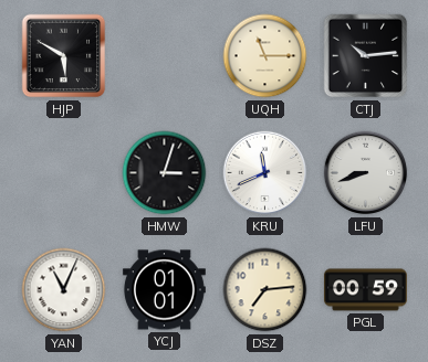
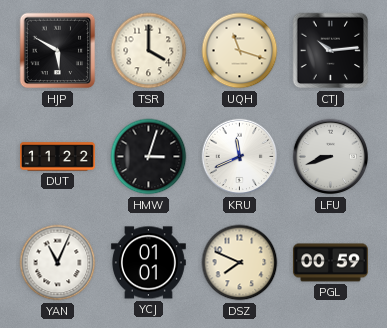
TSR: none -> 4:00
UQH: 11:15 -> 11:18
DUT: none -> 11:22
DSZ: 7:14 -> 7:49
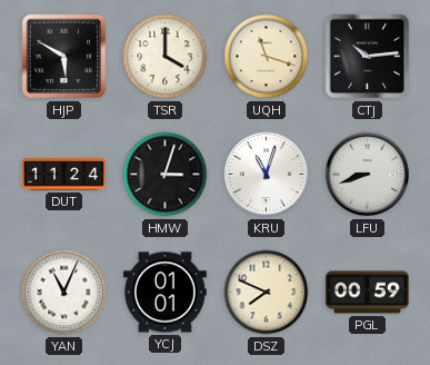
DUT: 11:22 -> 11:24
KRU: 11:41 -> 11:03
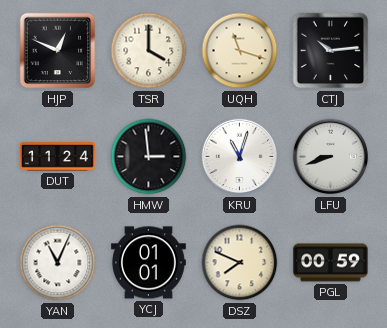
HJP: 5:50 -> 12:49
HMW: 3:03 -> 2:59
